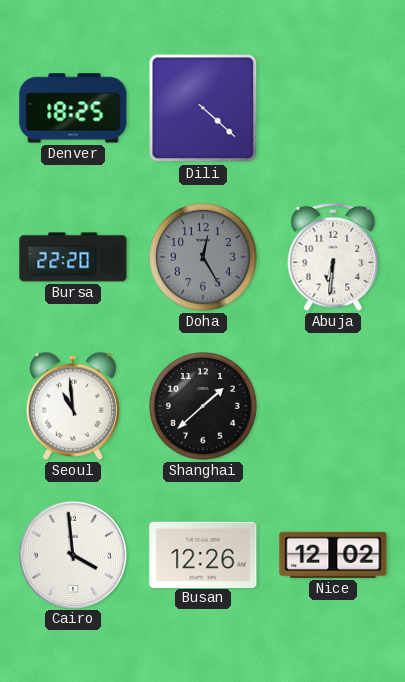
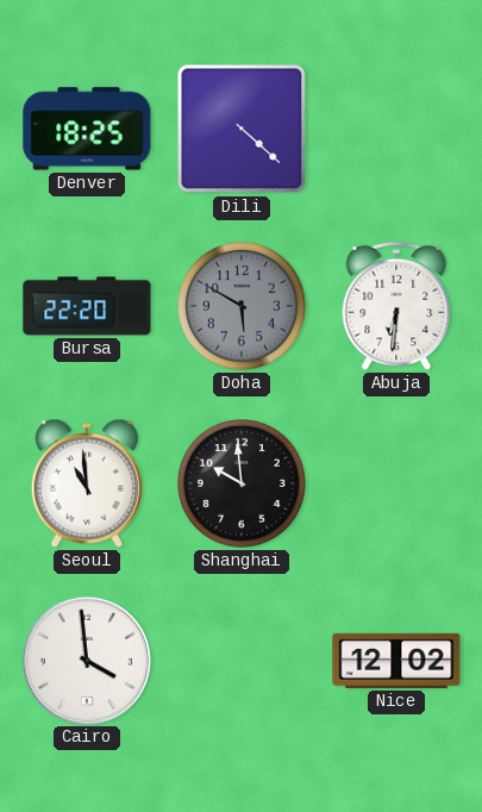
Doha: 12:25 -> 5:50
Shanghai: 1:38 -> 9:59
Busan: 12:26 -> none
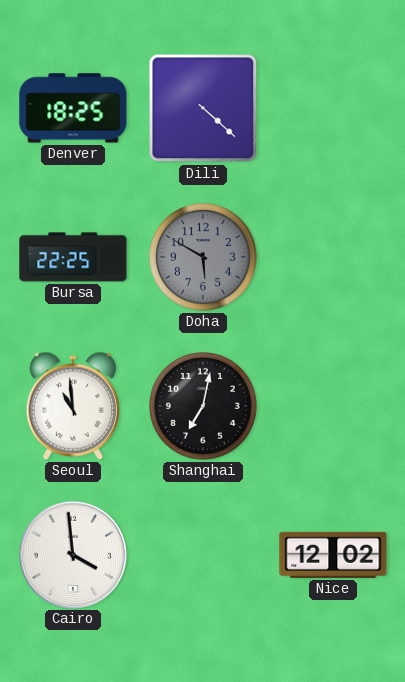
Bursa: 22:20 -> 22:25
Abuja: 6:31 -> none
Shanghai: 9:59 -> 7:02
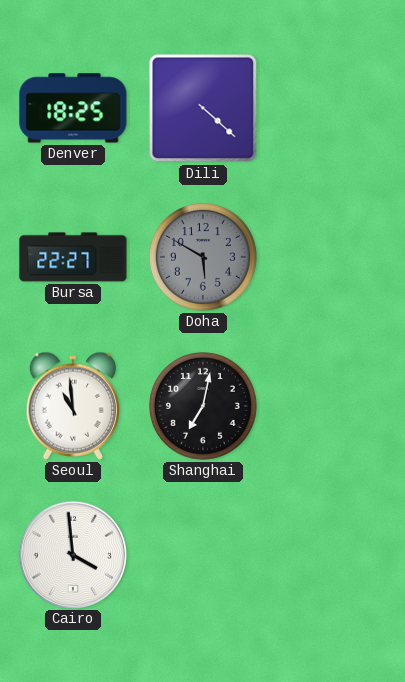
Bursa: 22:25 -> 22:27
Nice: 12:02 -> none
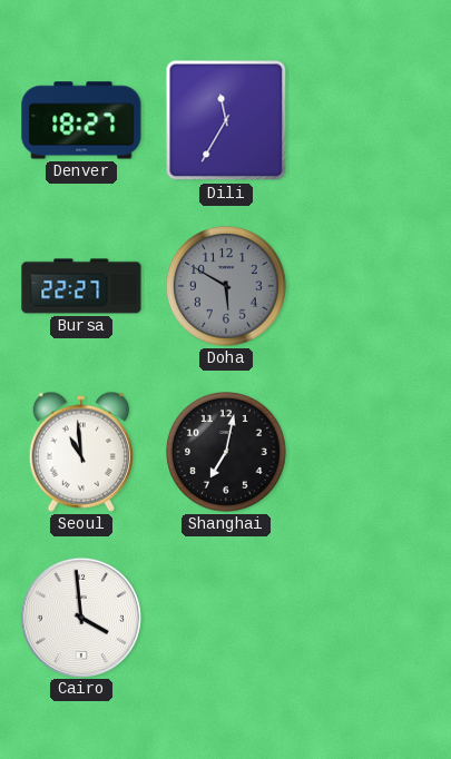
Denver: 18:25 -> 18:27
Dili: 4:22 -> 11:35
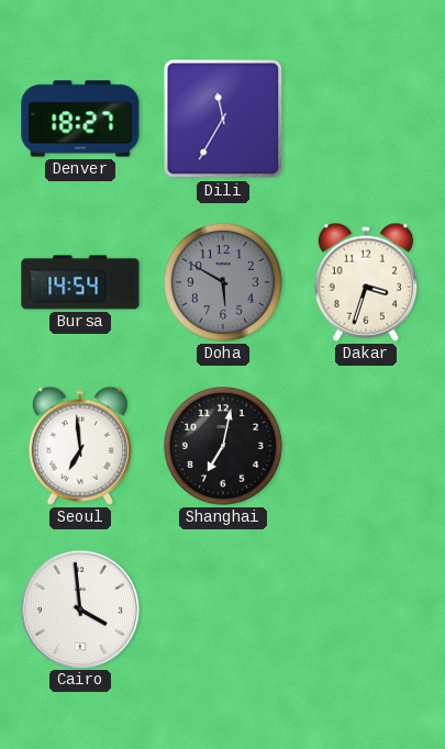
Bursa: 22:27 -> 14:54
Dakar: none -> 3:33
Seoul: 10:59 -> 6:59
